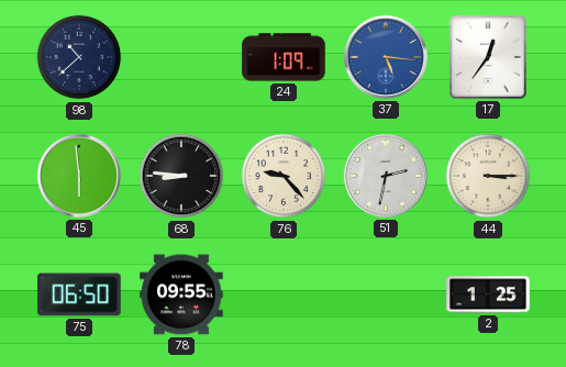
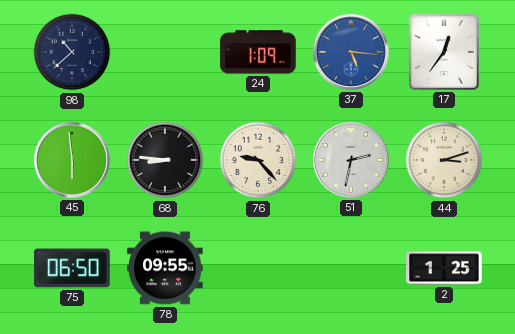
44: 3:15 -> 3:12
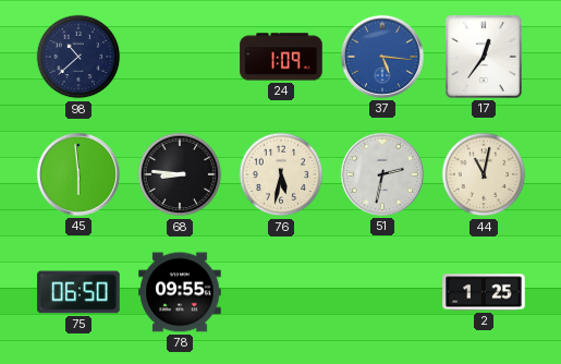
76: 9:23 -> 5:32
44: 3:12 -> 11:02
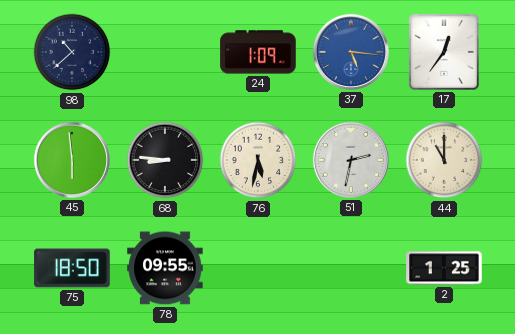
44: 11:02 -> 11:00
75: 06:50 -> 18:50
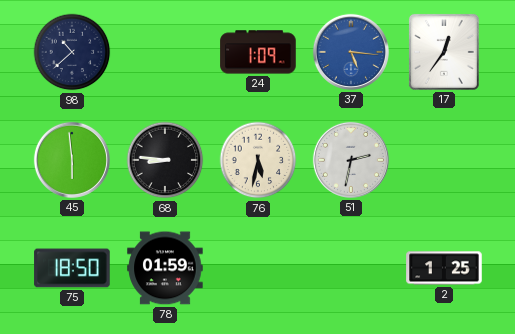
44: 11:00 -> none
78: 09:55 -> 01:59
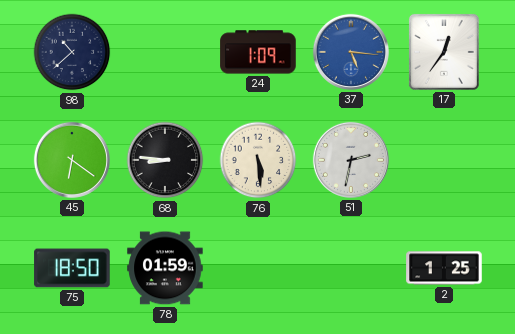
45: 5:59 -> 6:21
76: 5:32 -> 5:29
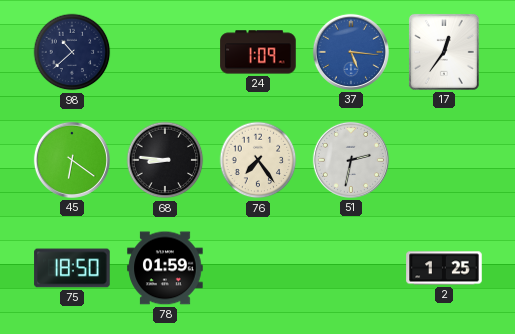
76: 5:29 -> 7:24
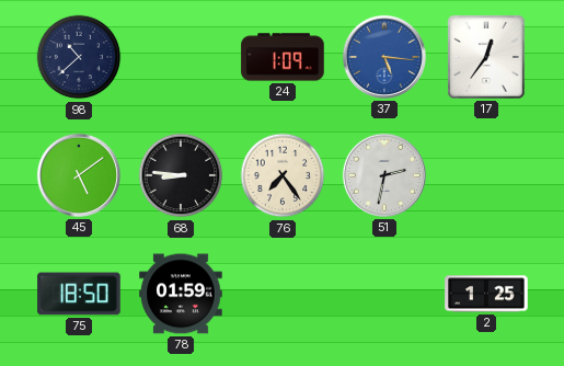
45: 6:21 -> 5:09
